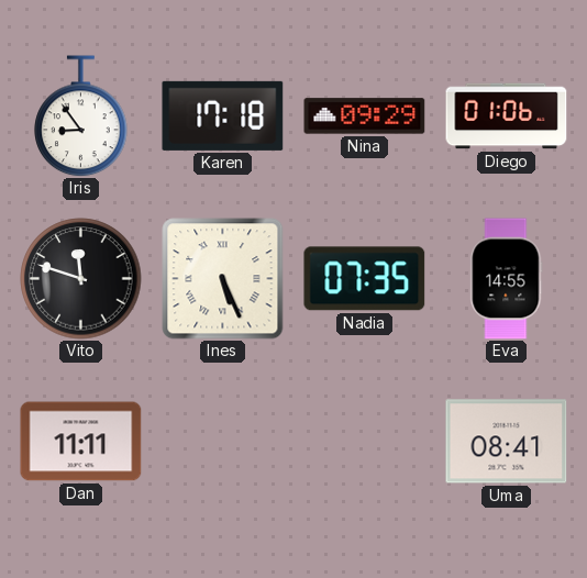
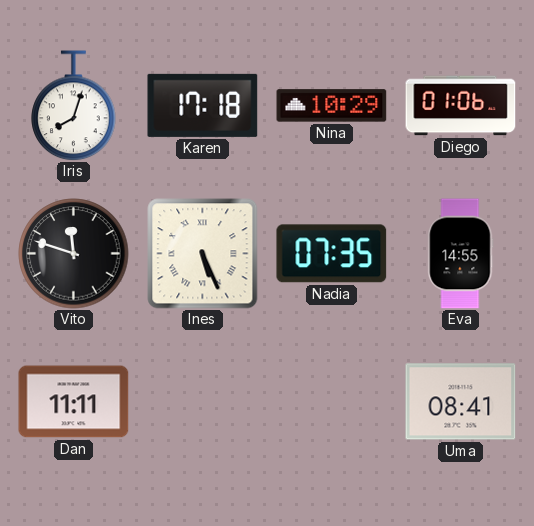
Iris: 8:54 -> 8:03
Nina: 09:29 -> 10:29
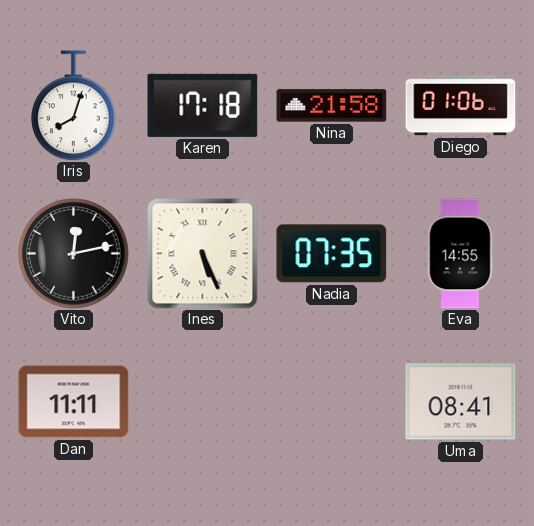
Nina: 10:29 -> 21:58
Vito: 11:48 -> 12:13
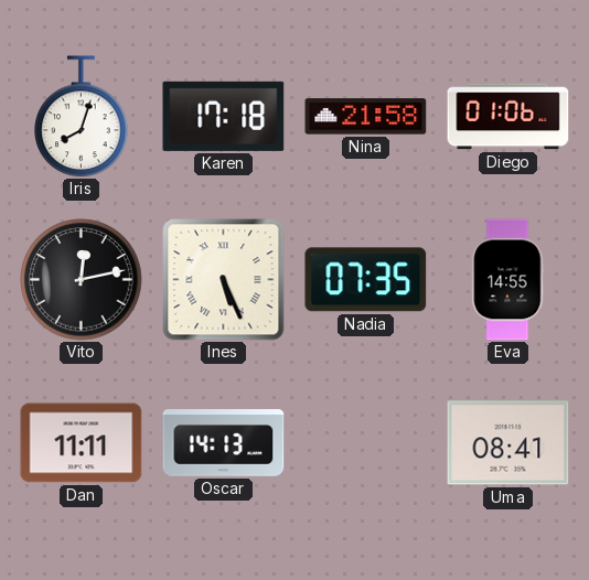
Oscar: none -> 14:13
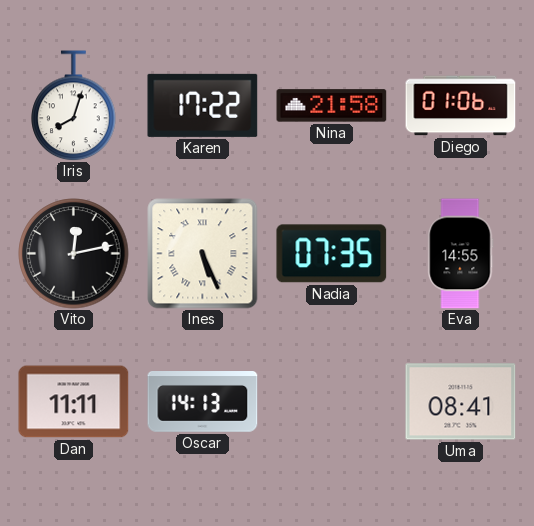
Karen: 17:18 -> 17:22
